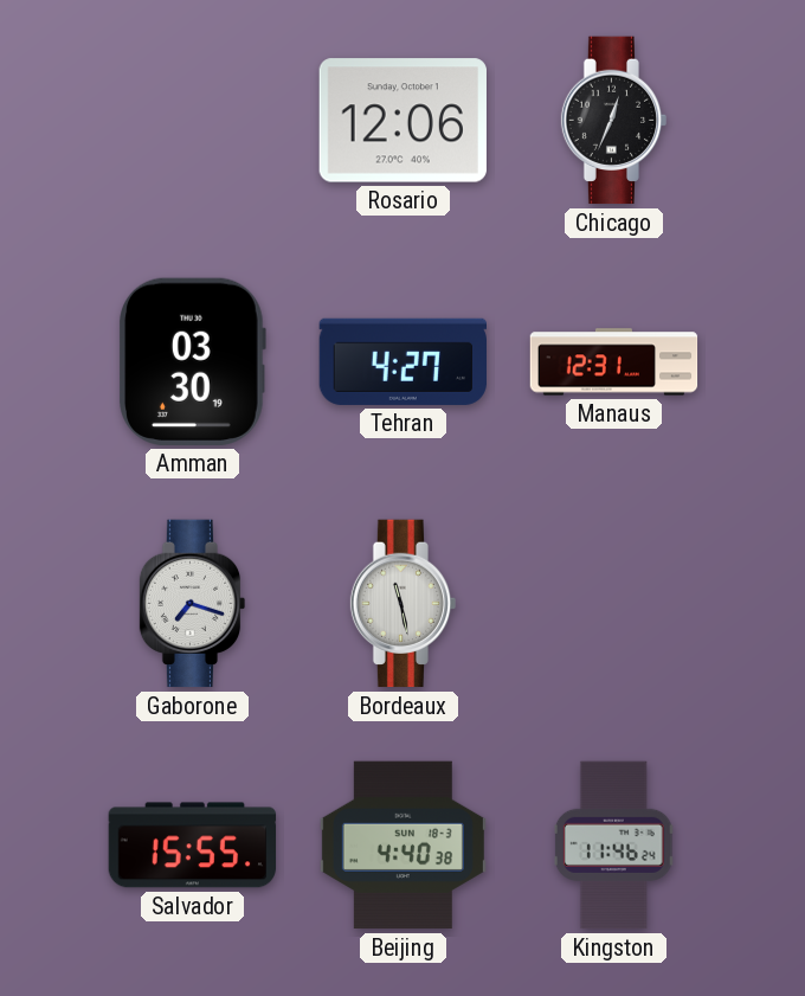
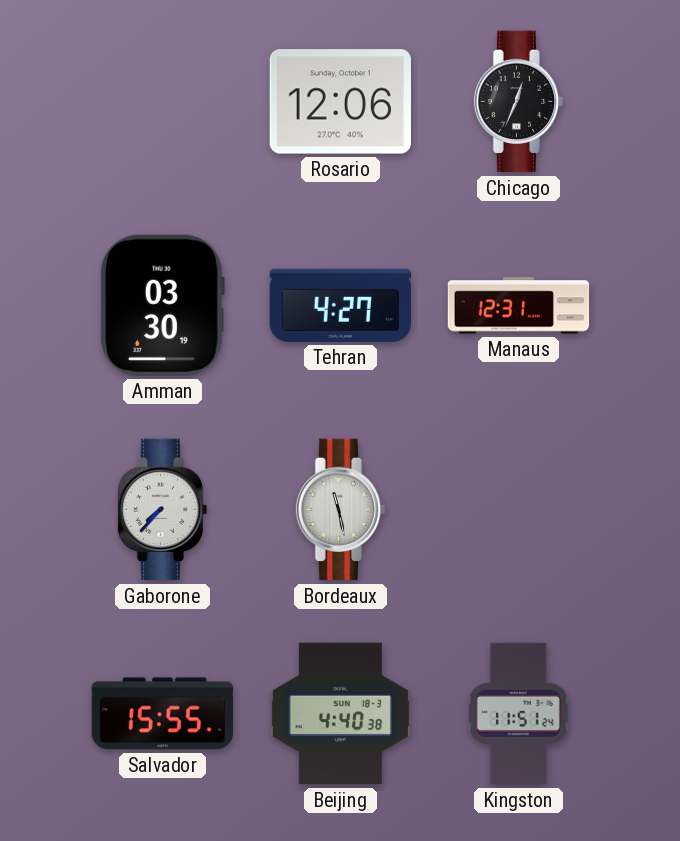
Gaborone: 7:18 -> 7:37
Kingston: 11:46 -> 11:51
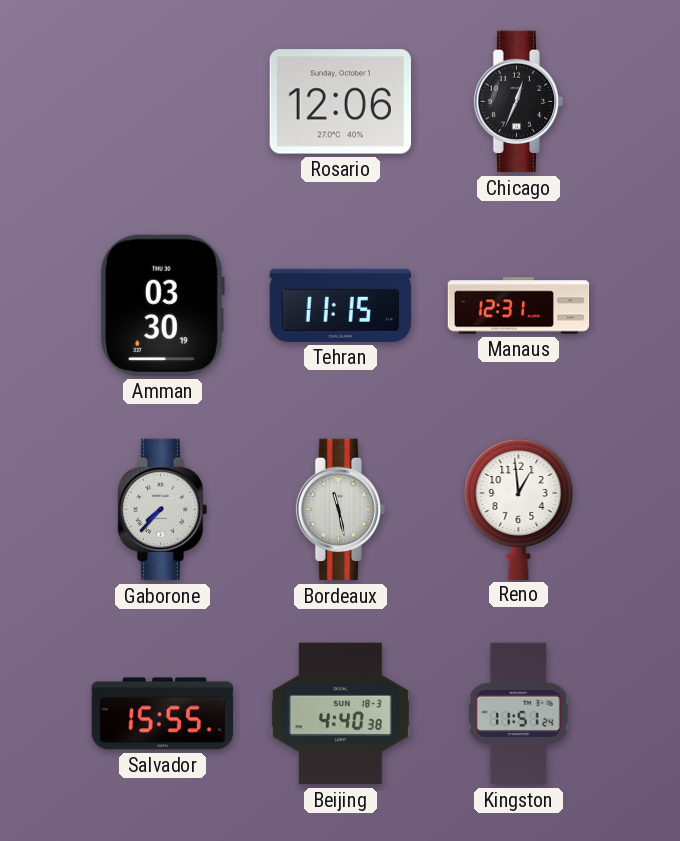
Tehran: 4:27 -> 11:15
Reno: none -> 12:59
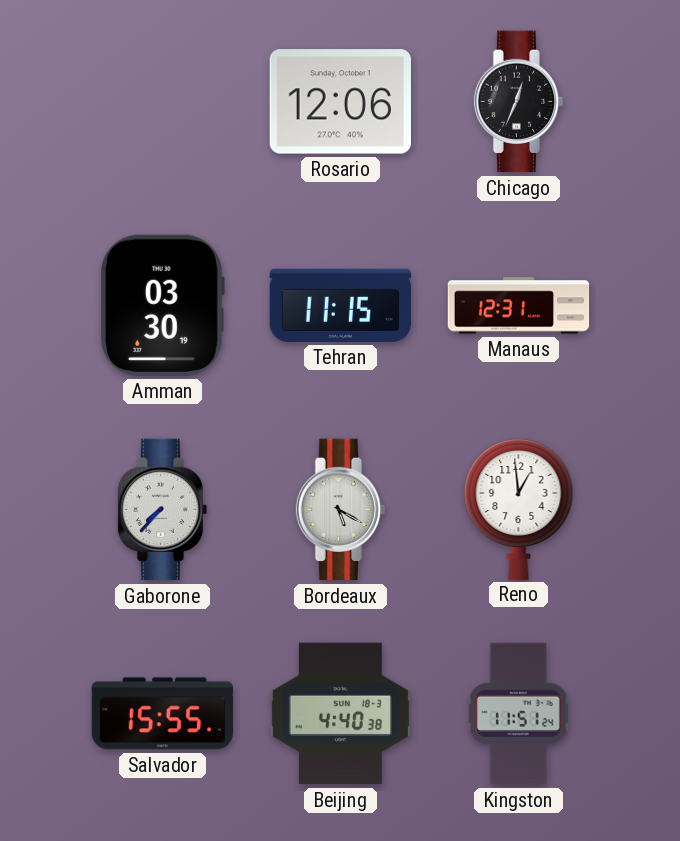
Bordeaux: 11:28 -> 5:20
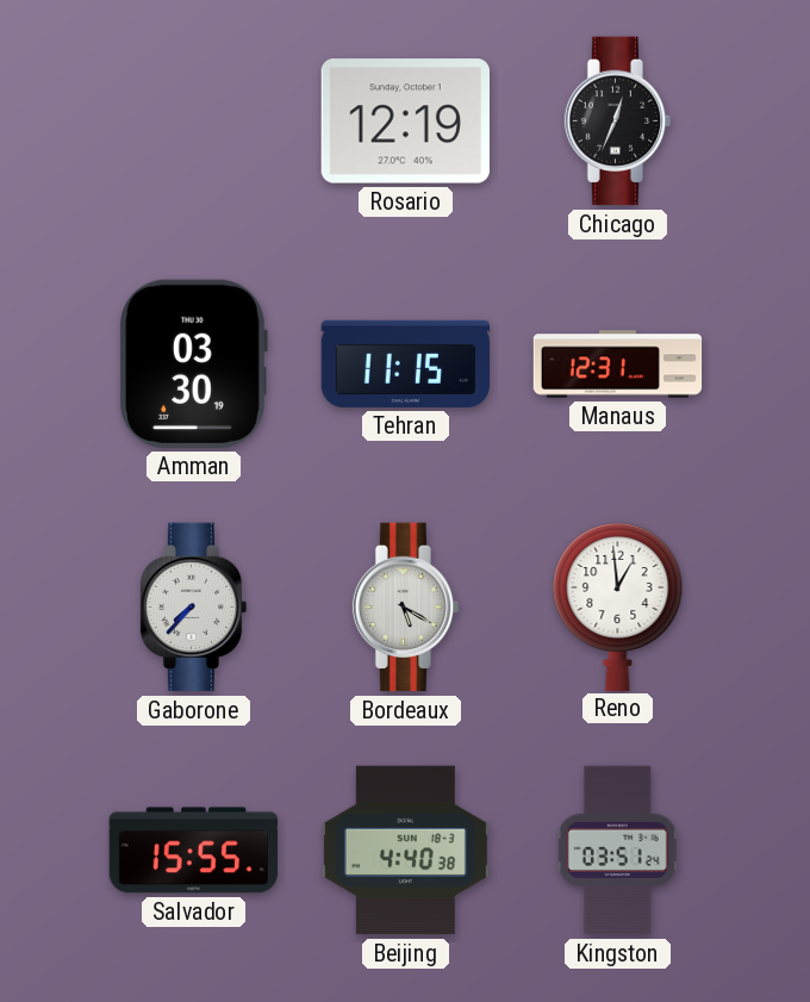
Rosario: 12:06 -> 12:19
Kingston: 11:51 -> 03:51
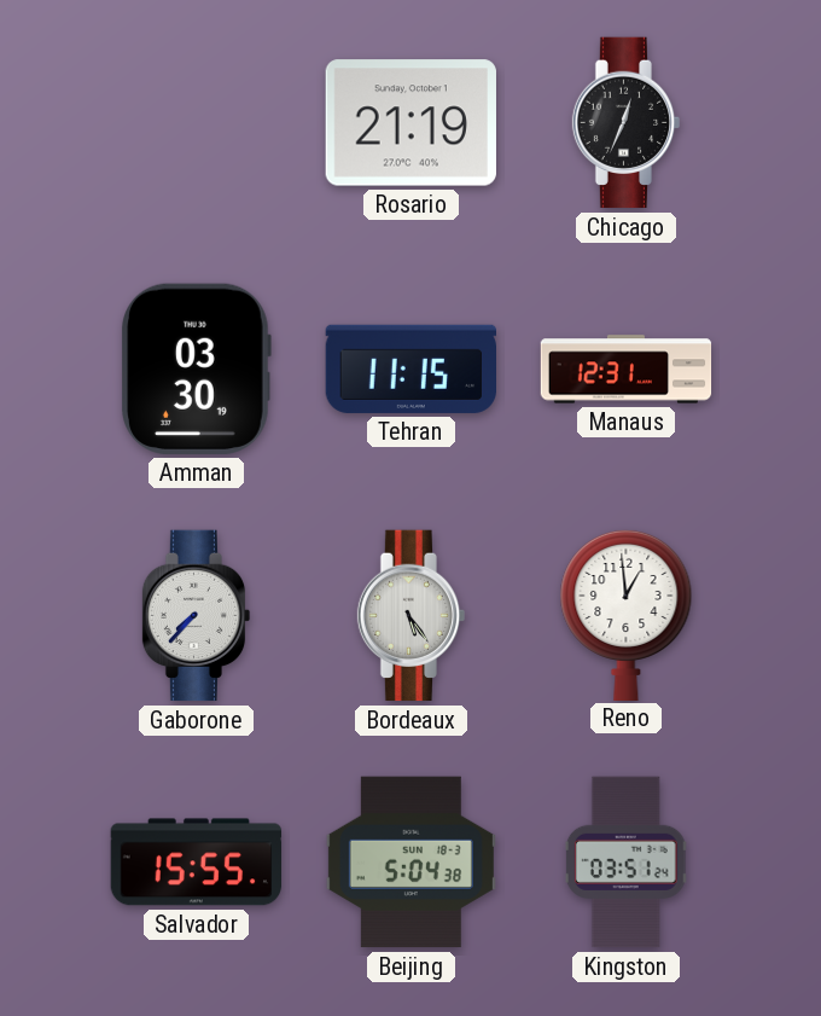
Rosario: 12:19 -> 21:19
Bordeaux: 5:20 -> 5:24
Beijing: 4:40 -> 5:04
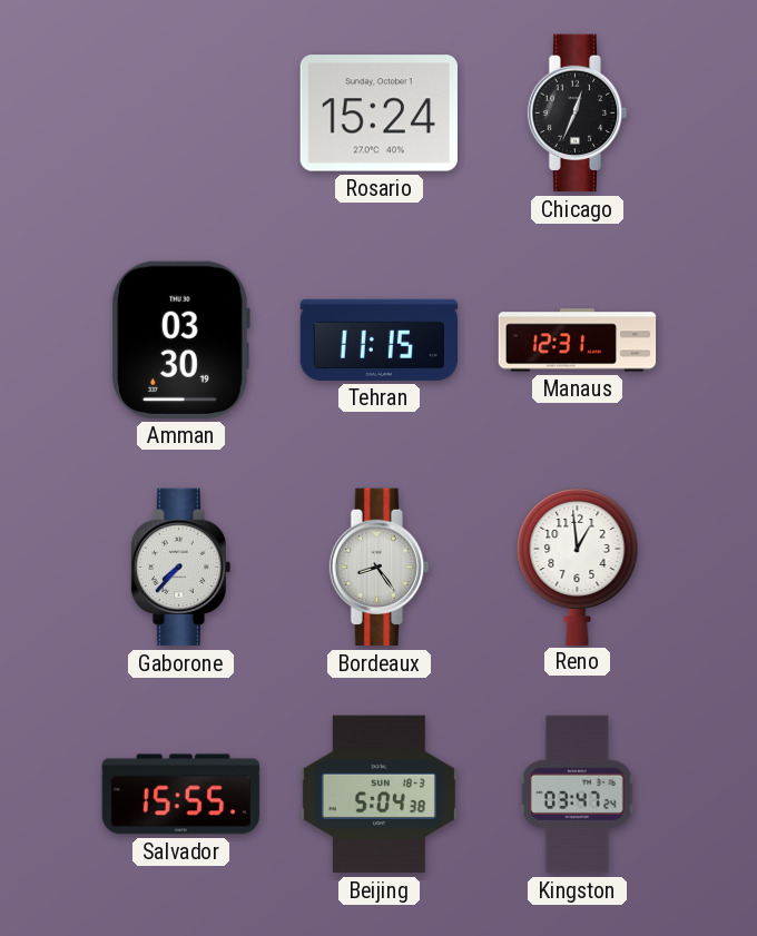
Rosario: 21:19 -> 15:24
Bordeaux: 5:24 -> 8:24
Kingston: 03:51 -> 03:47
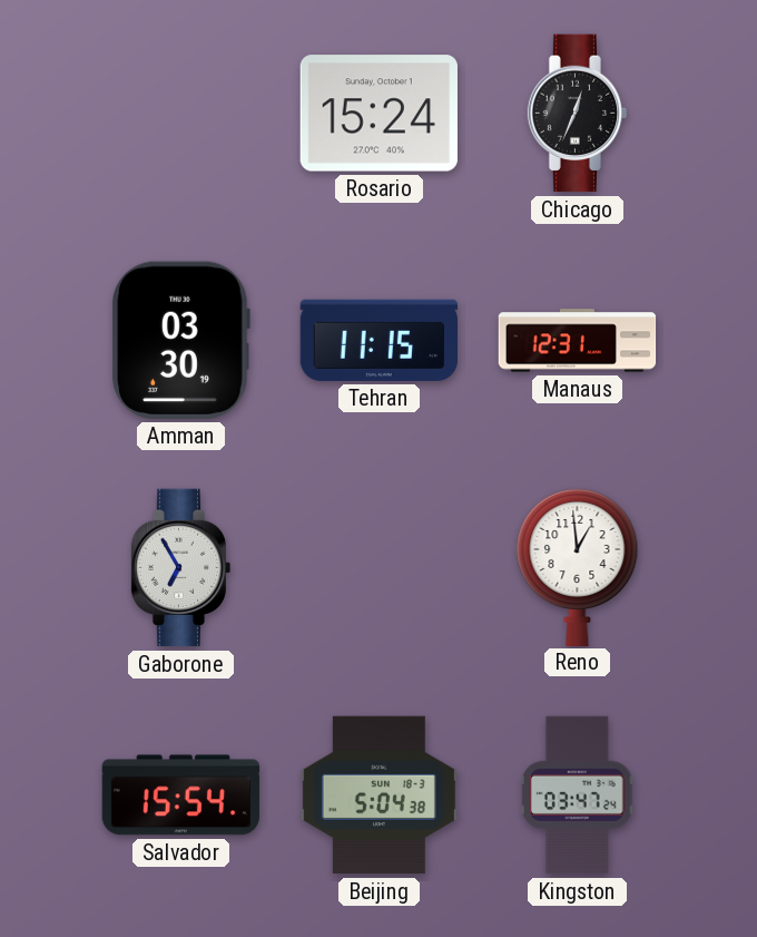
Gaborone: 7:37 -> 6:55
Bordeaux: 8:24 -> none
Salvador: 15:55 -> 15:54
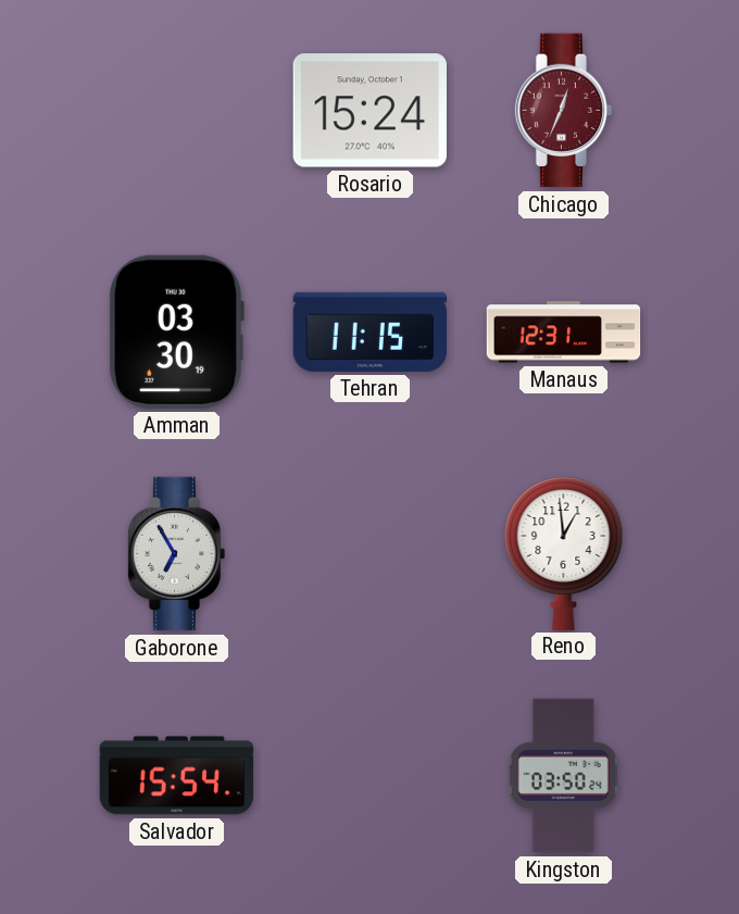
Chicago dial: black -> burgundy
Beijing: 5:04 -> none
Kingston: 03:47 -> 03:50
